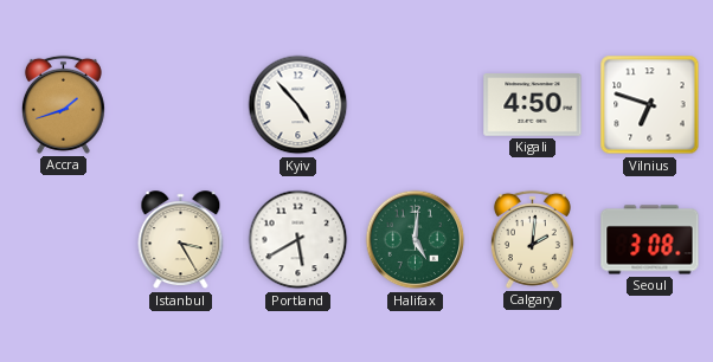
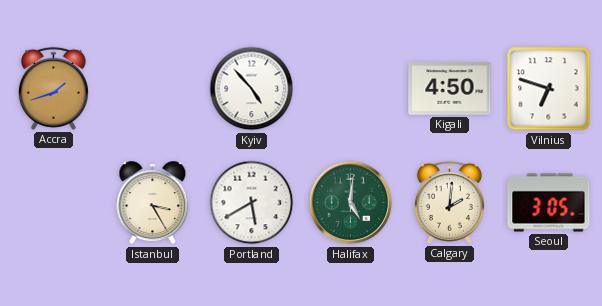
Seoul: 3:08 -> 3:05
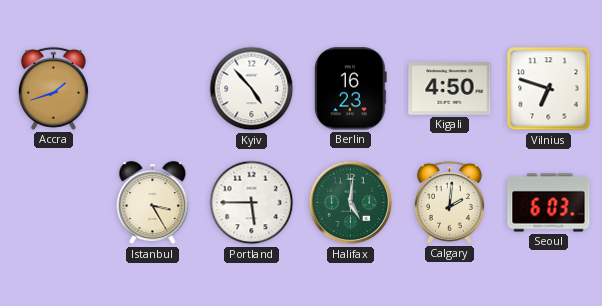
Berlin: none -> 16:23
Portland: 5:40 -> 5:45
Seoul: 3:05 -> 6:03
